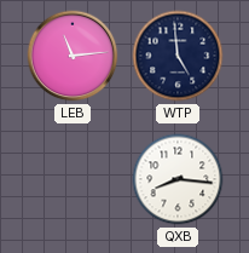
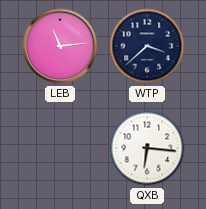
WTP: 4:59 -> 3:38
QXB: 8:16 -> 6:16
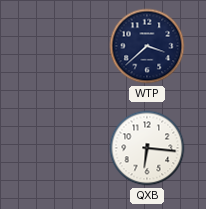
LEB: 11:14 -> none
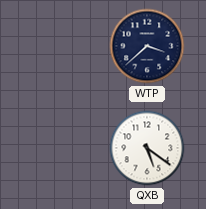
QXB: 6:16 -> 5:21
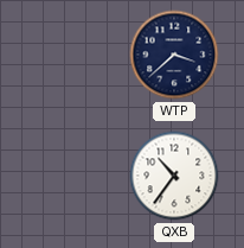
QXB: 5:21 -> 10:36
